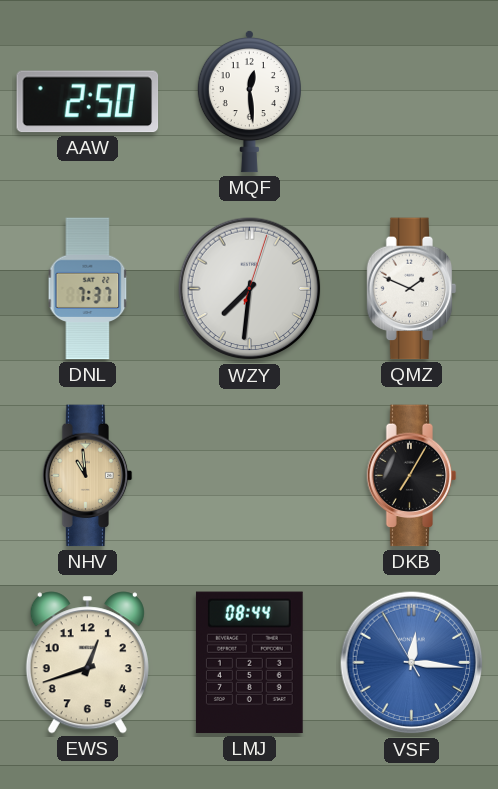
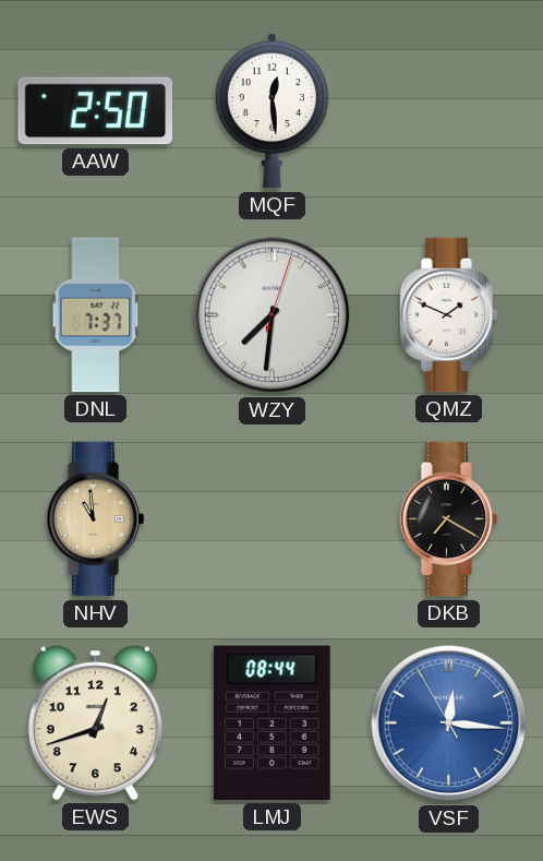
DKB: 7:05 -> 7:20
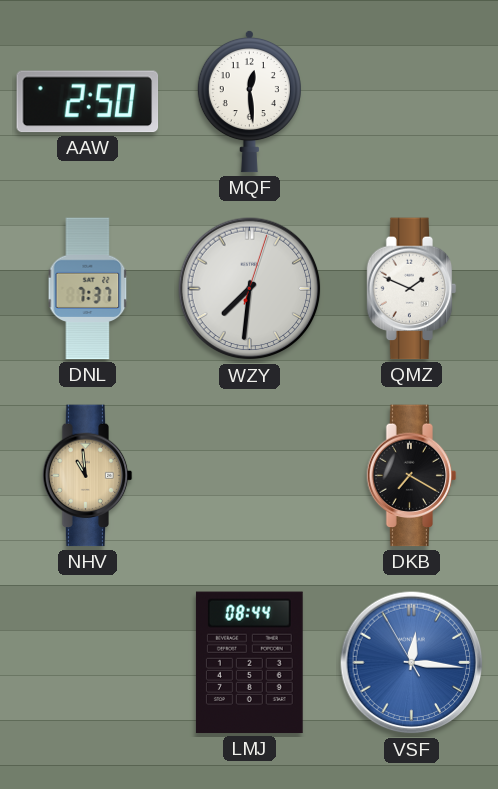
EWS: 12:42 -> none
